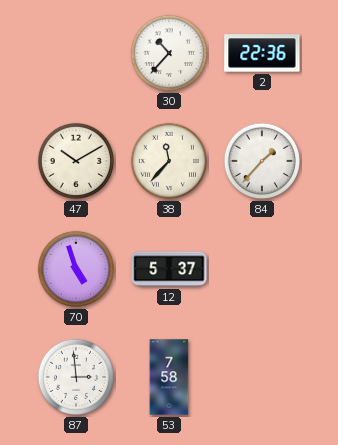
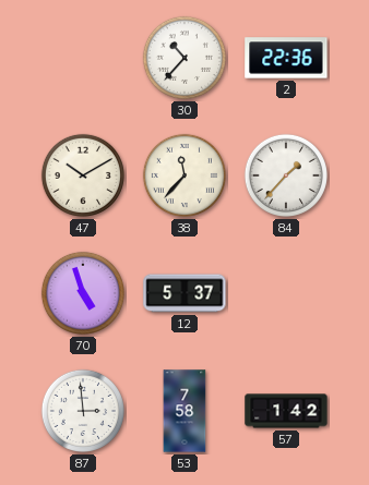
57: none -> 1:42
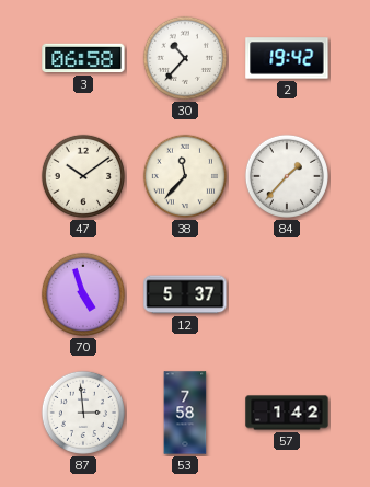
3: none -> 06:58
2: 22:36 -> 19:42
47: 10:10 -> 10:09
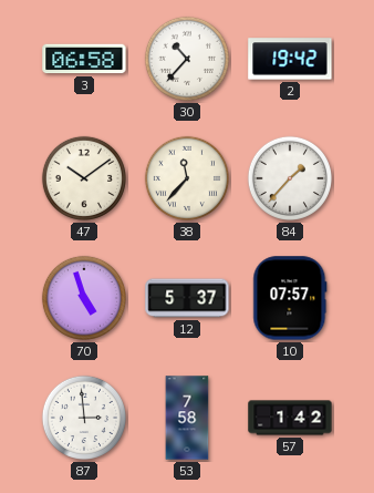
10: none -> 07:57
